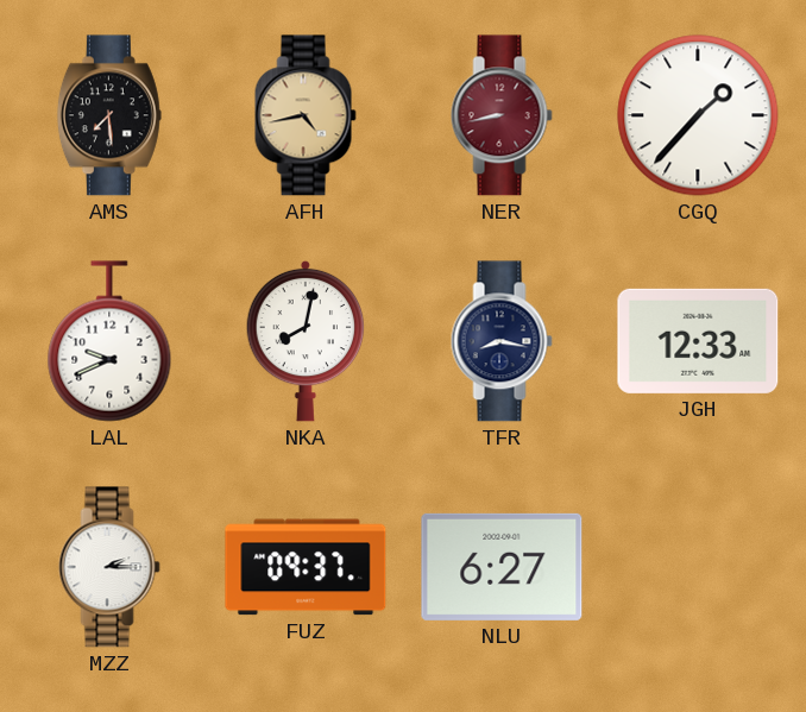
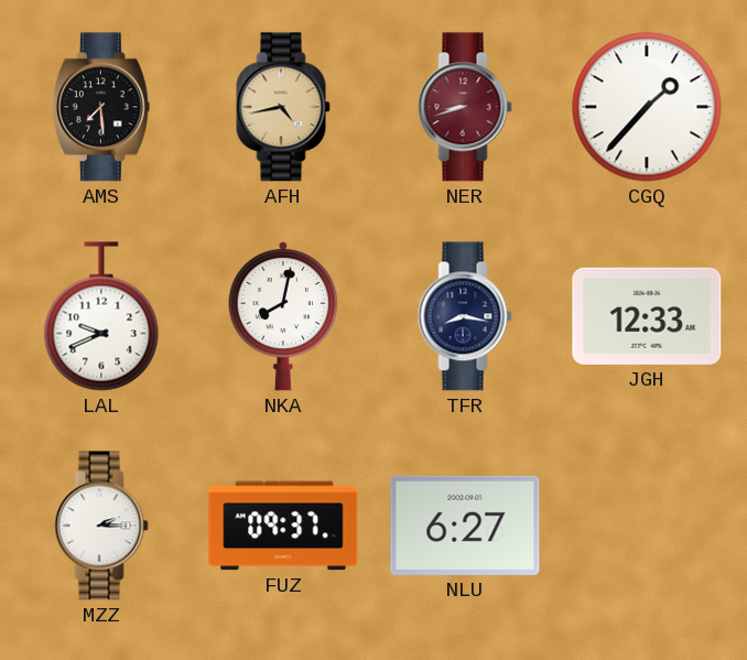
NER: 8:43 -> 8:42
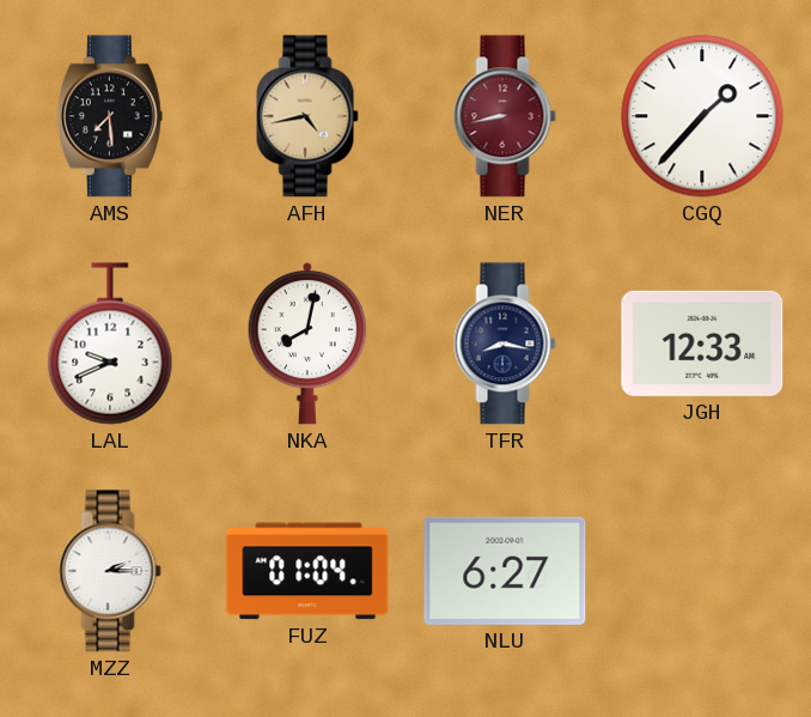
NER: 8:42 -> 8:43
FUZ: 09:37 -> 01:04
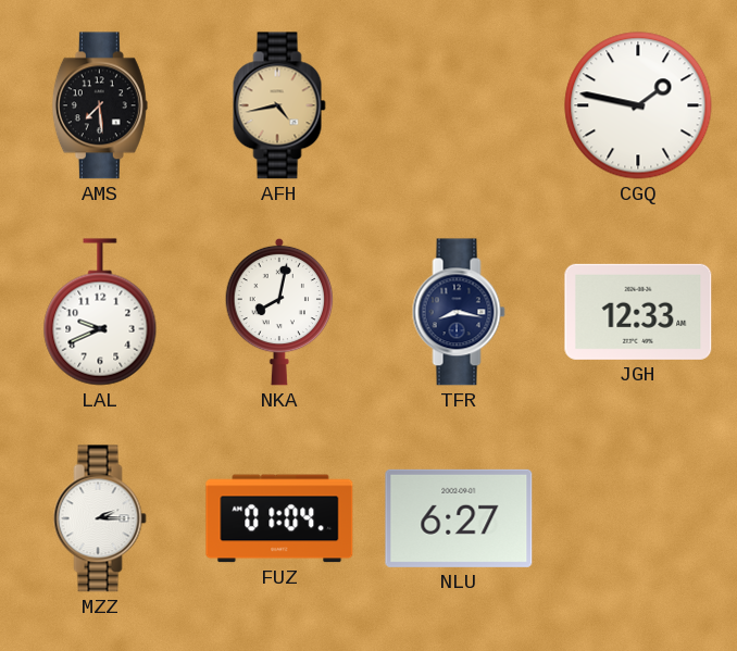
NER: 8:43 -> none
CGQ: 1:37 -> 1:47
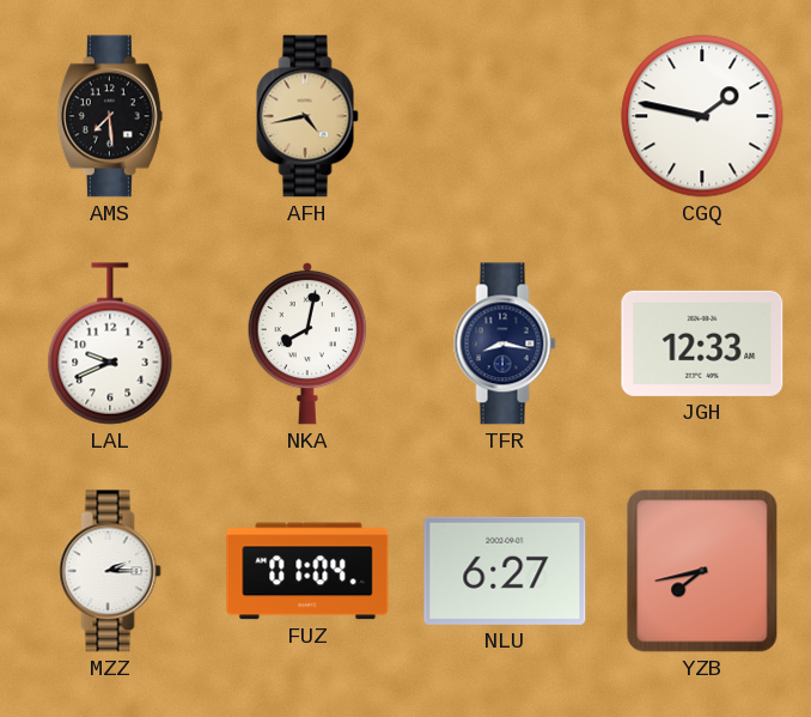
YZB: none -> 7:43
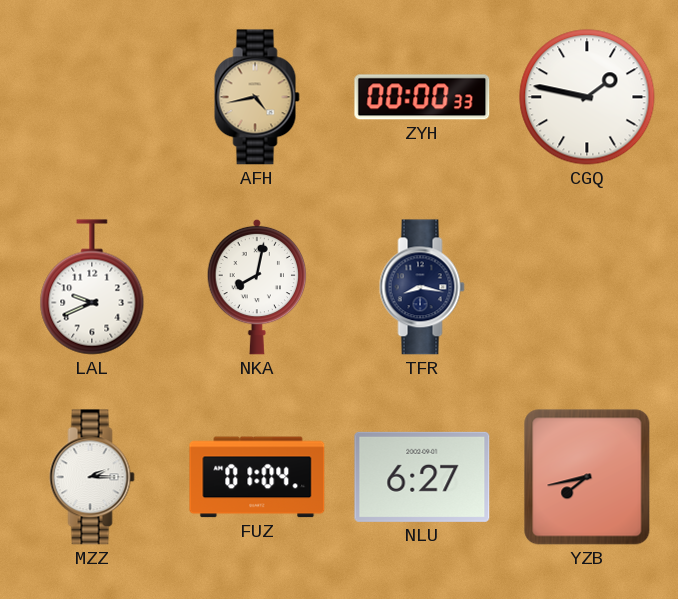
AMS: 7:29 -> none
ZYH: none -> 00:00
JGH: 12:33 -> none
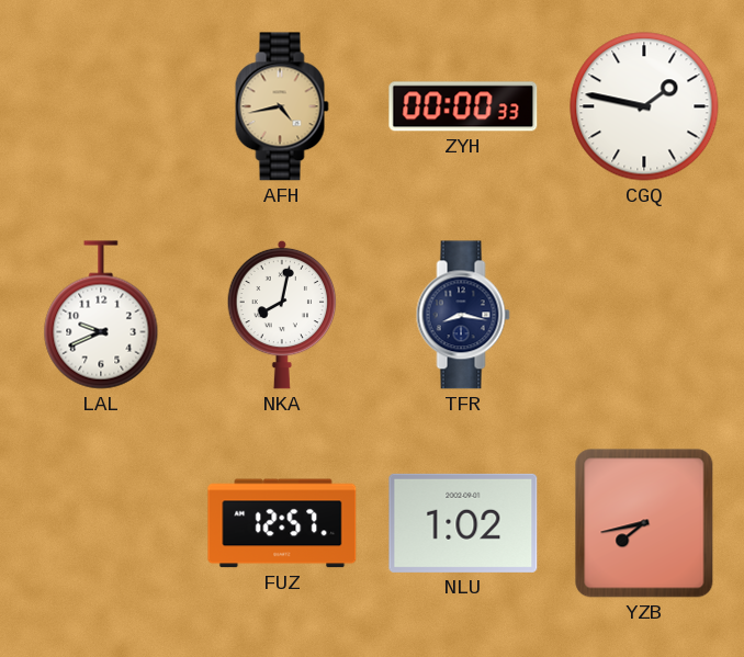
MZZ: 2:15 -> none
FUZ: 01:04 -> 12:57
NLU: 6:27 -> 1:02
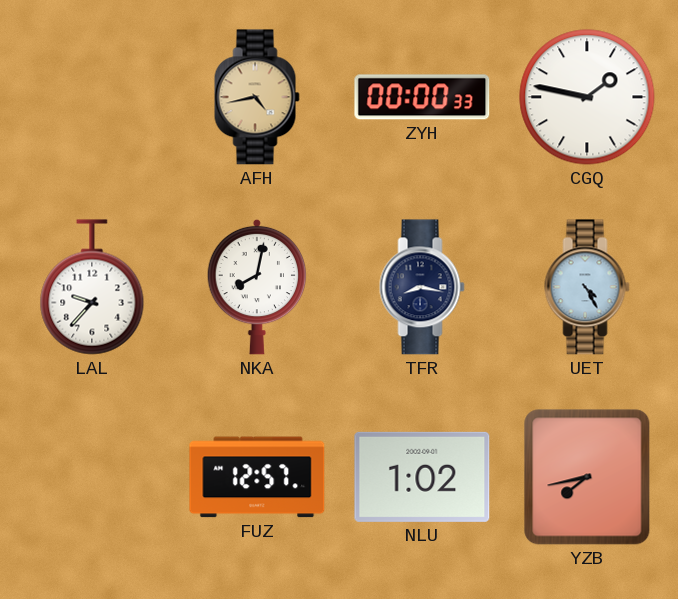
LAL: 9:41 -> 9:37
UET: none -> 4:25
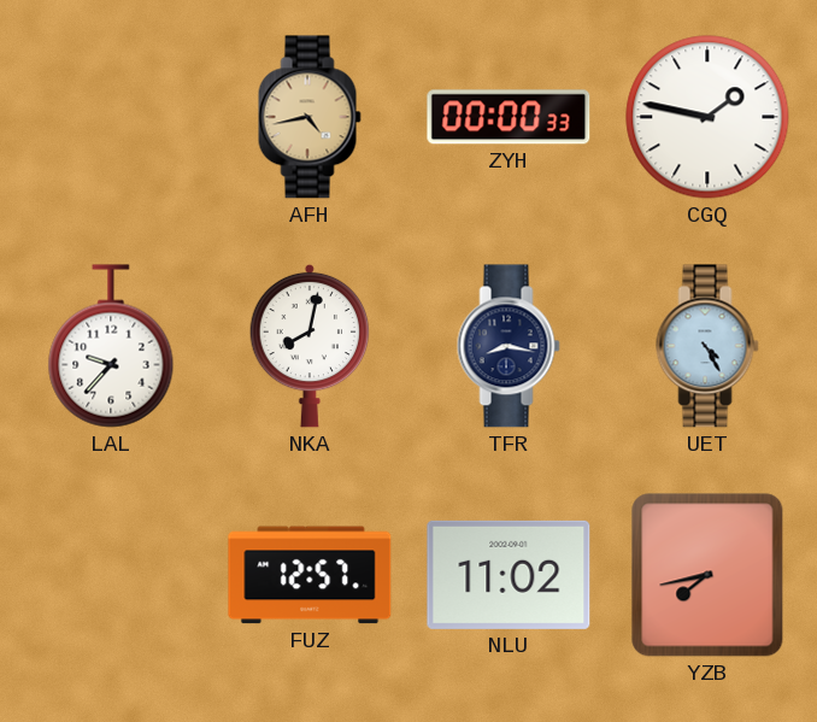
NLU: 1:02 -> 11:02
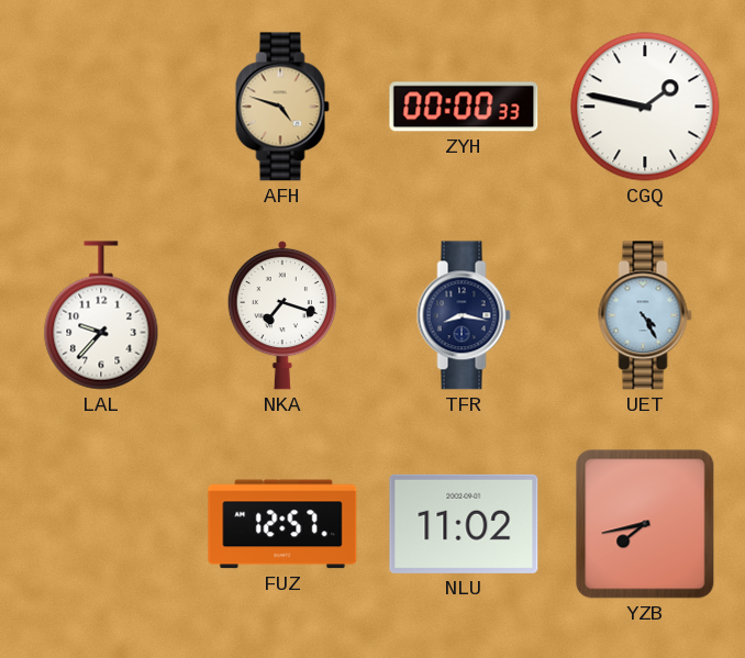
AFH: 4:43 -> 4:48
NKA: 8:02 -> 7:18
